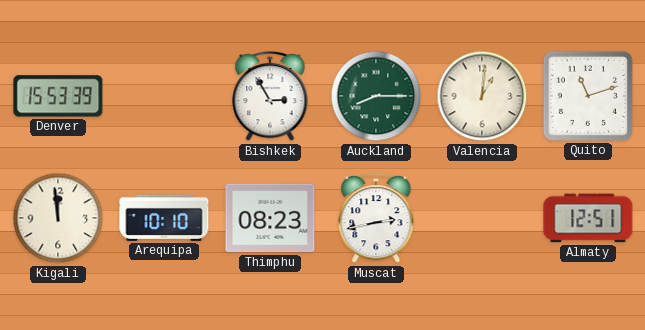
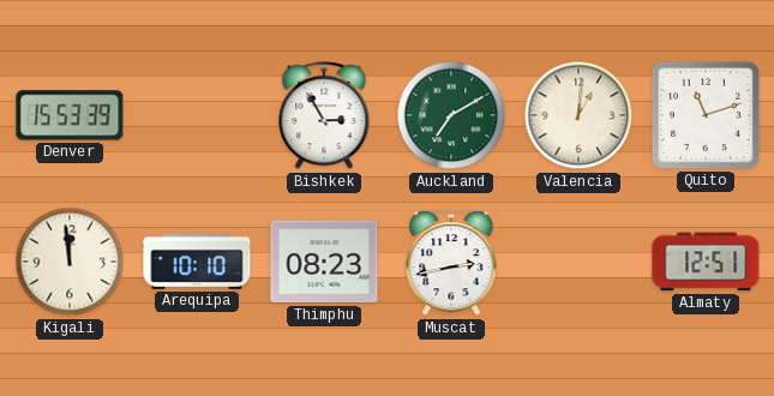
Auckland: 8:15 -> 7:10
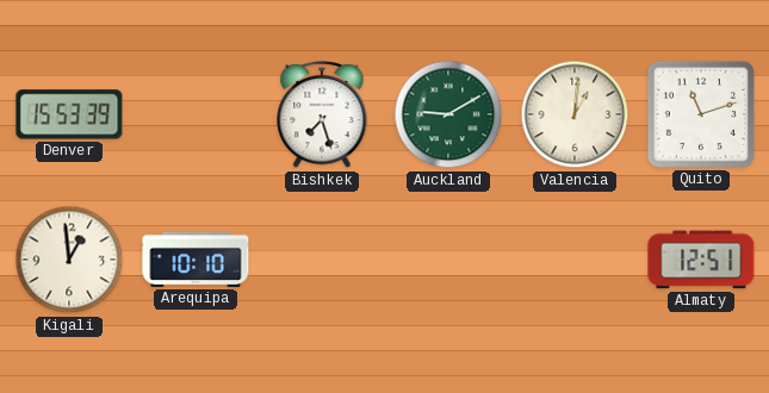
Bishkek: 2:55 -> 7:27
Auckland: 7:10 -> 9:10
Kigali: 11:59 -> 12:59
Thimphu: 08:23 -> none
Muscat: 2:43 -> none
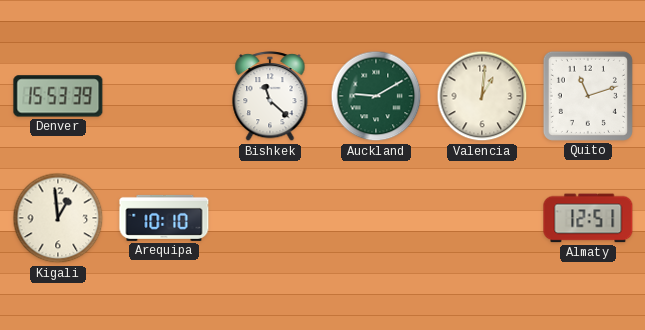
Bishkek: 7:27 -> 11:22
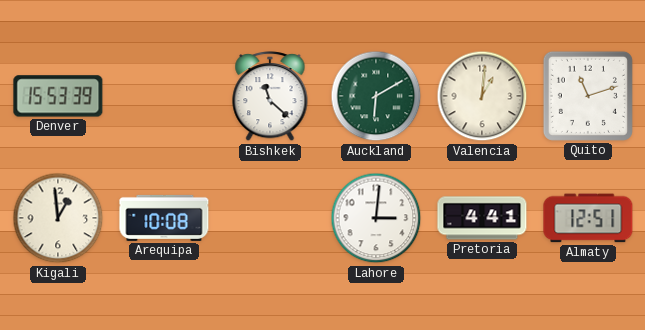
Auckland: 9:10 -> 6:10
Arequipa: 10:10 -> 10:08
Lahore: none -> 3:01
Pretoria: none -> 4:41
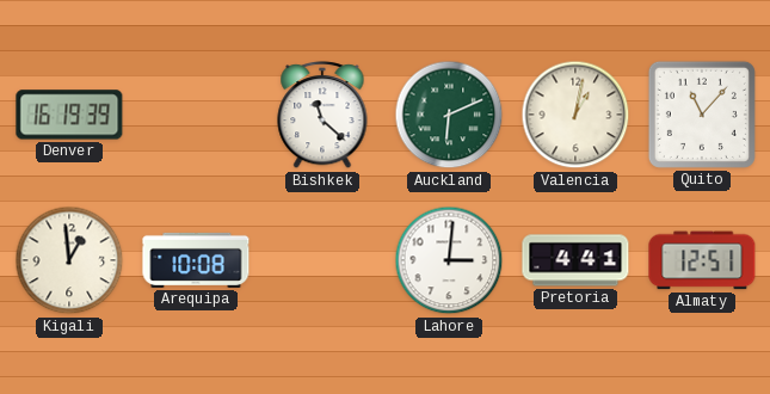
Denver: 15:53 -> 16:19
Auckland: 6:10 -> 6:11
Valencia: 1:01 -> 1:02
Quito: 11:12 -> 11:07
